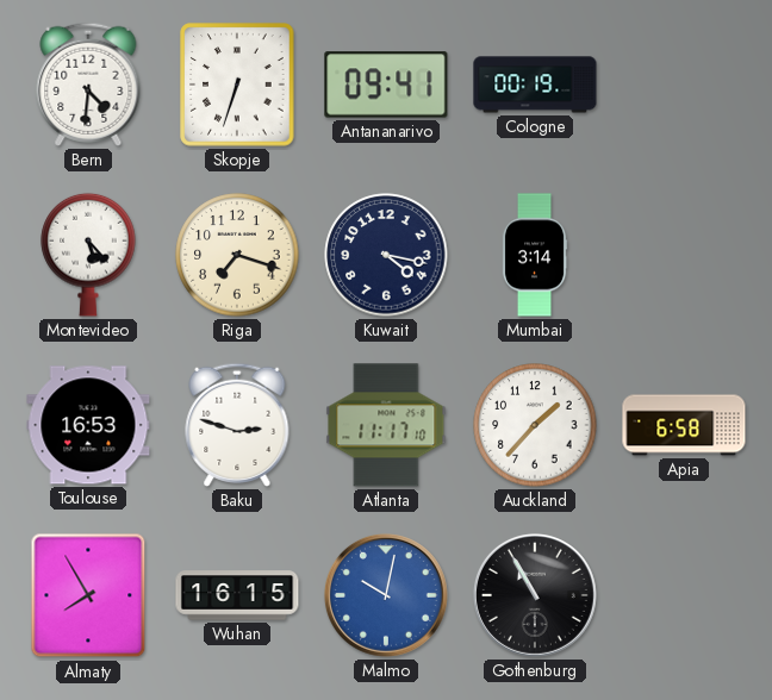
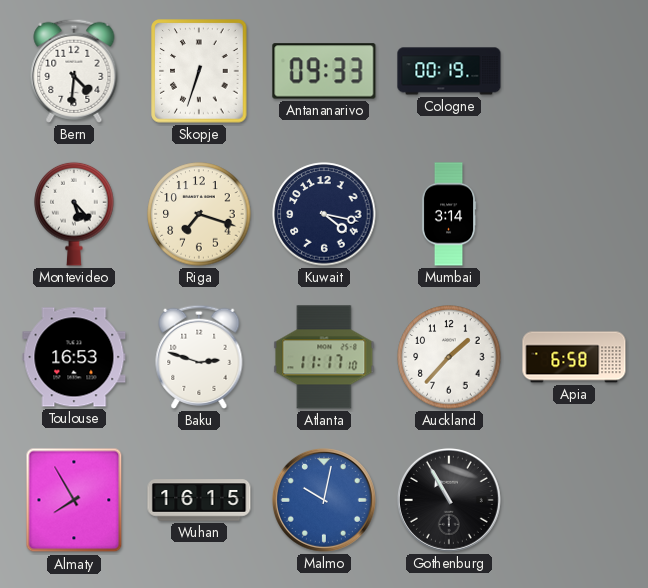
Antananarivo: 09:41 -> 09:33
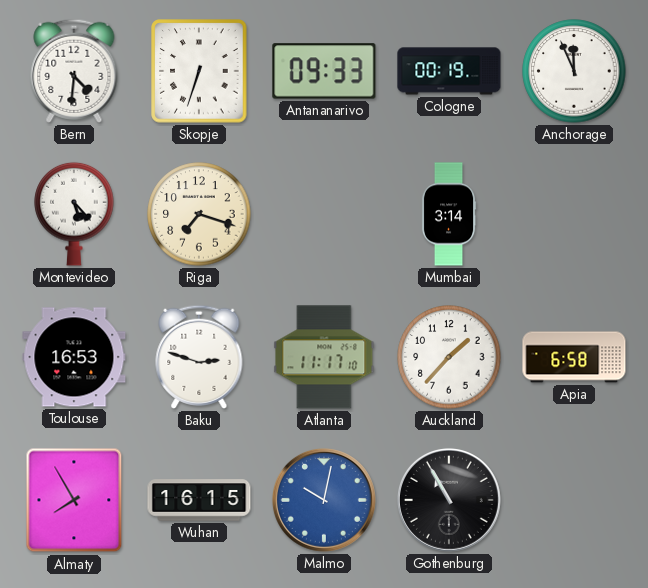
Anchorage: none -> 11:56
Kuwait: 4:17 -> none
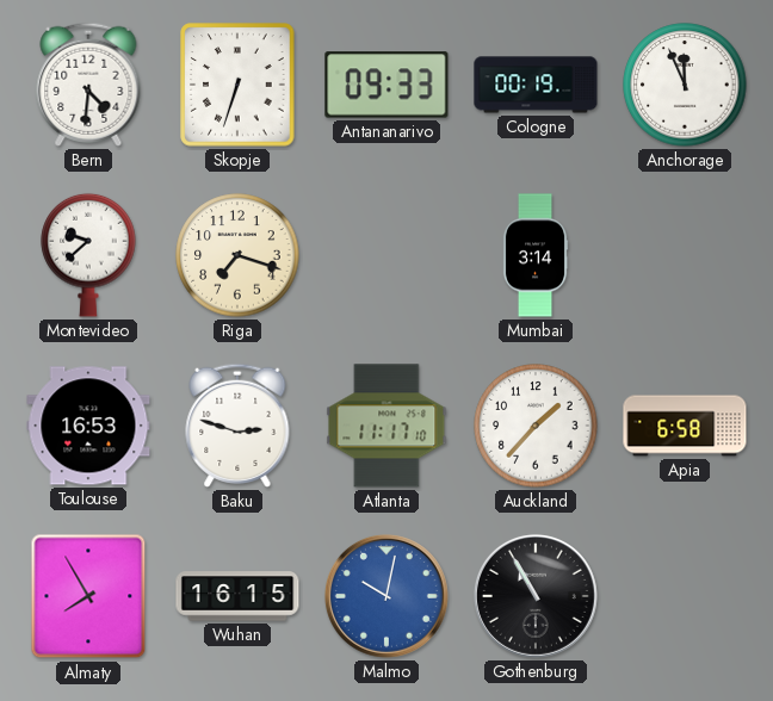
Montevideo: 5:23 -> 9:38
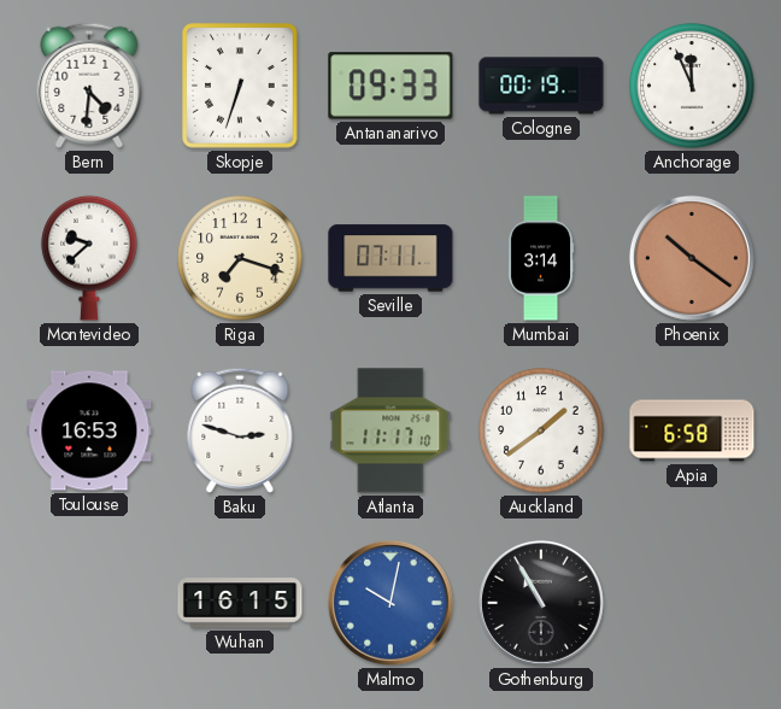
Seville: none -> 07:11
Phoenix: none -> 10:21
Auckland: 1:37 -> 1:39
Almaty: 7:55 -> none
